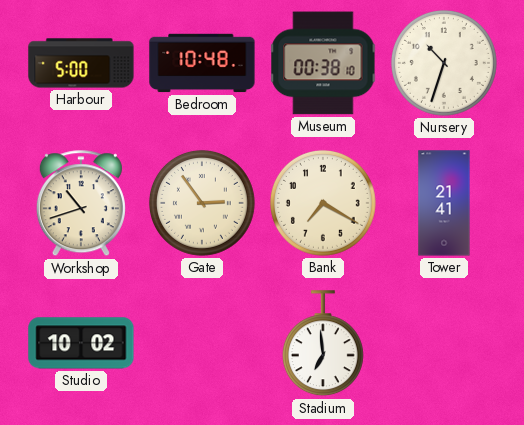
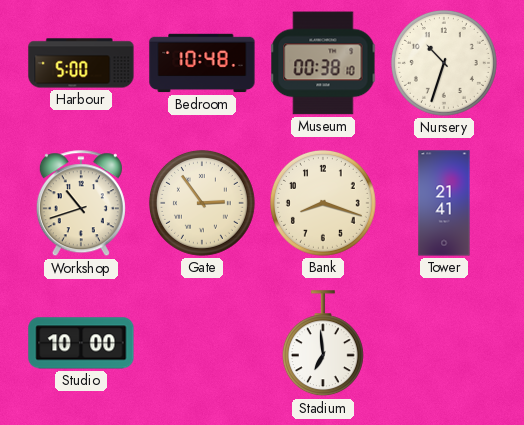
Bank: 7:20 -> 8:18
Studio: 10:02 -> 10:00
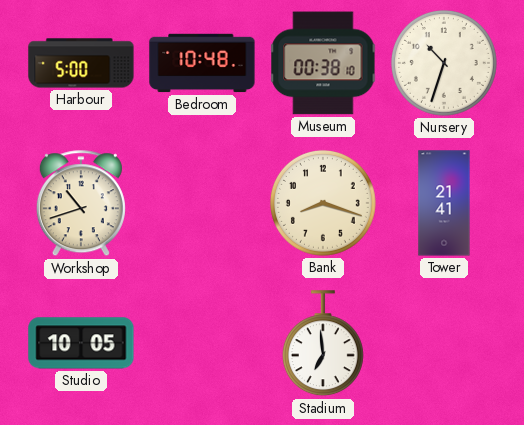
Gate: 2:54 -> none
Studio: 10:00 -> 10:05
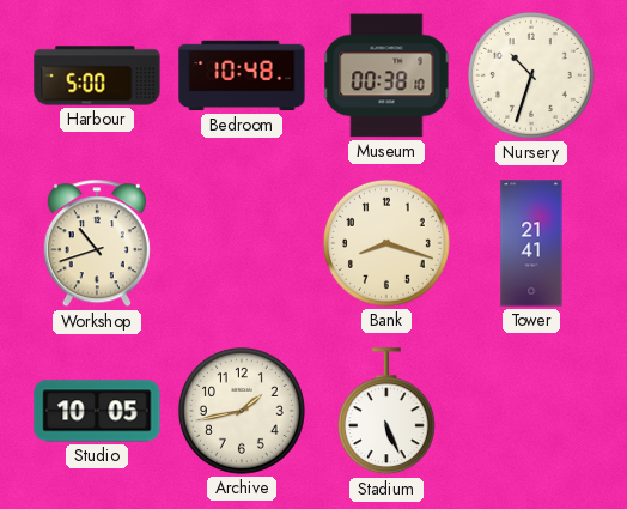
Archive: none -> 1:43
Stadium: 6:59 -> 5:26
